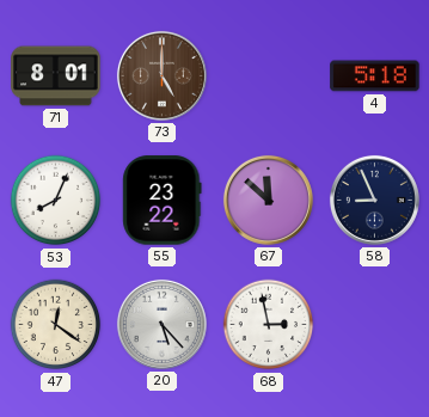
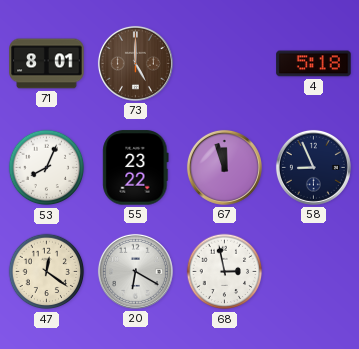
67: 11:52 -> 11:57
20: 5:23 -> 6:20
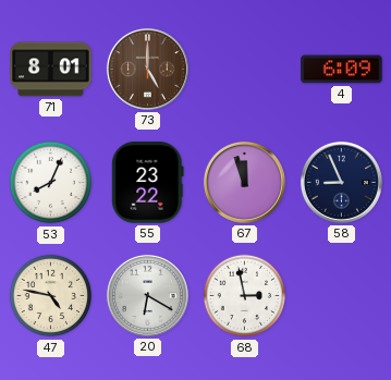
4: 5:18 -> 6:09
47: 12:21 -> 4:47
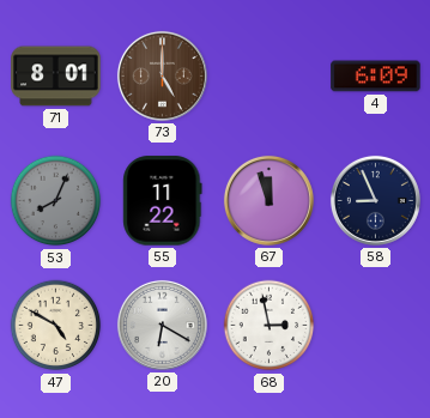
53 dial: white -> grey
55: 23:22 -> 11:22
47: 4:47 -> 4:50
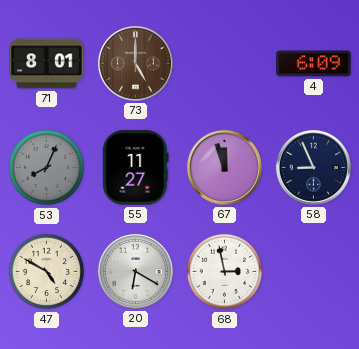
55: 11:22 -> 11:27
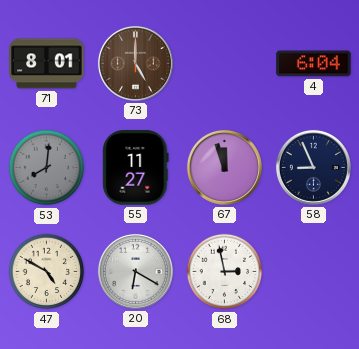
4: 6:09 -> 6:04
53: 8:04 -> 8:01
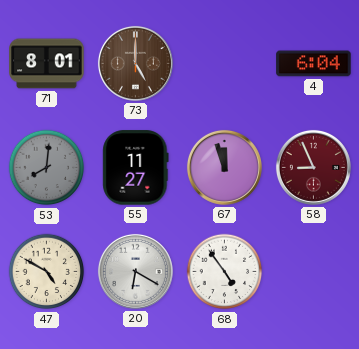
58 dial: navy -> burgundy
68: 2:58 -> 4:54
